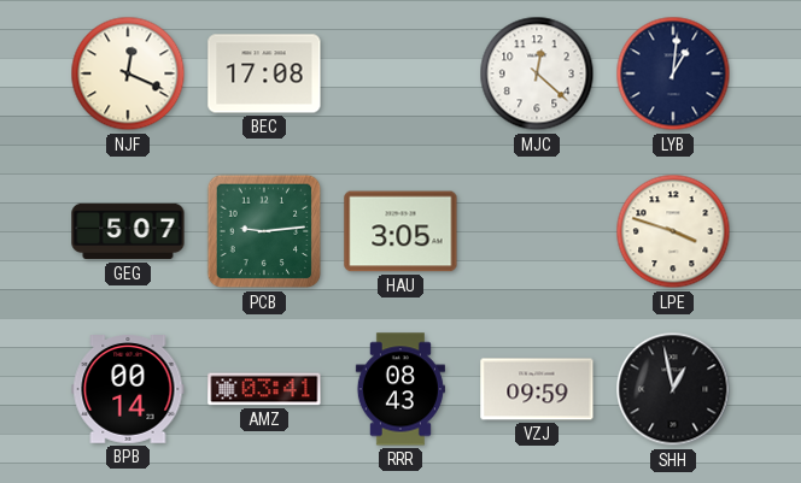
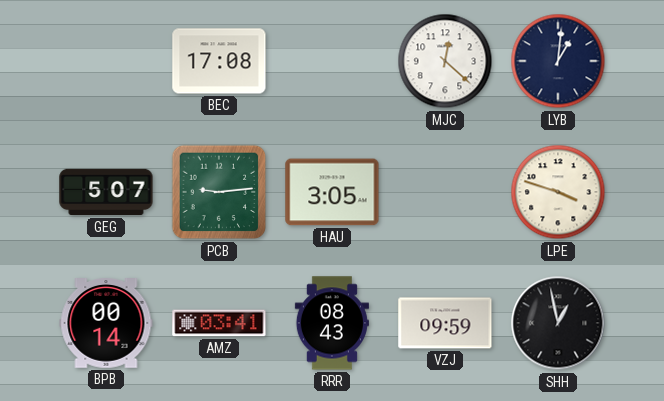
NJF: 12:19 -> none
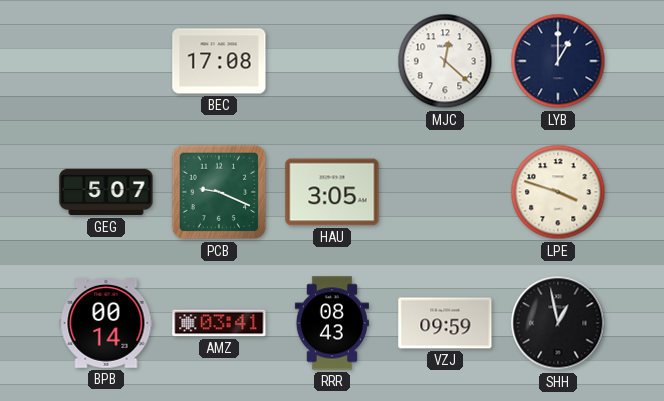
LYB: 1:01 -> 1:00
PCB: 9:14 -> 9:19
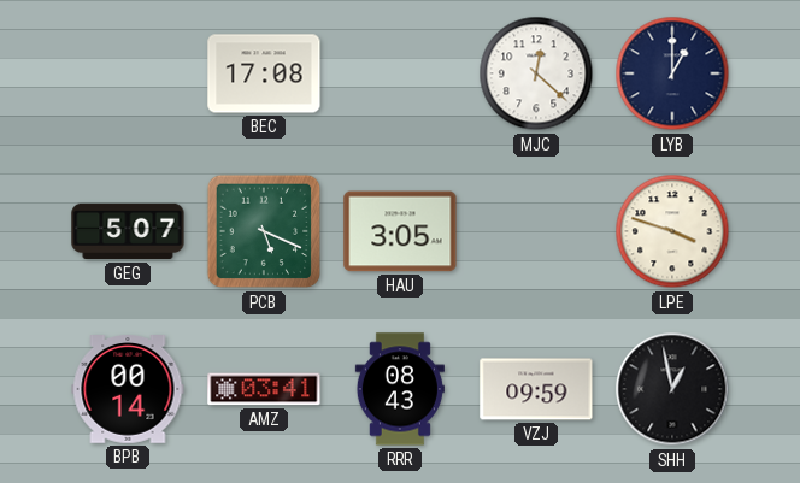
PCB: 9:19 -> 5:19
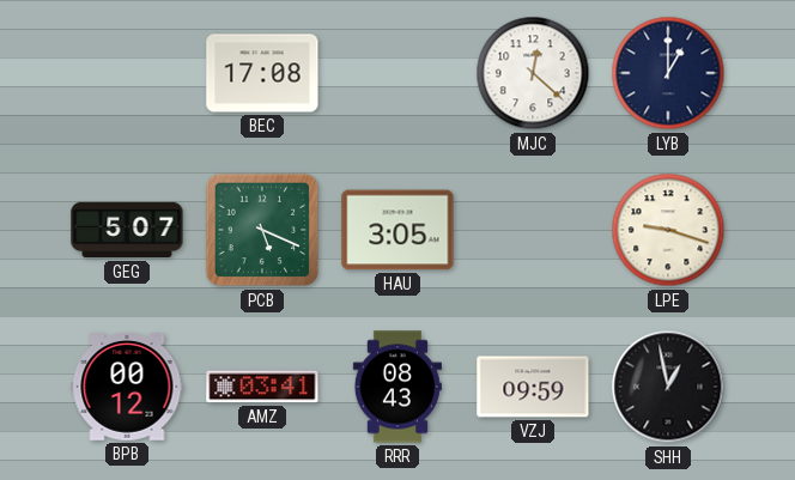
LPE: 3:48 -> 9:18
BPB: 00:14 -> 00:12
